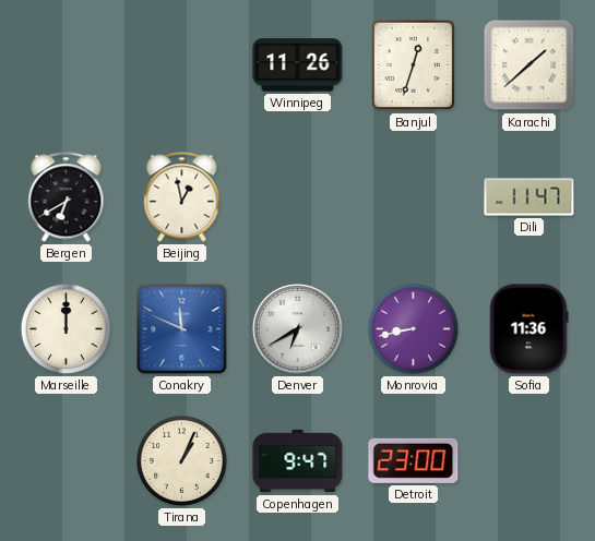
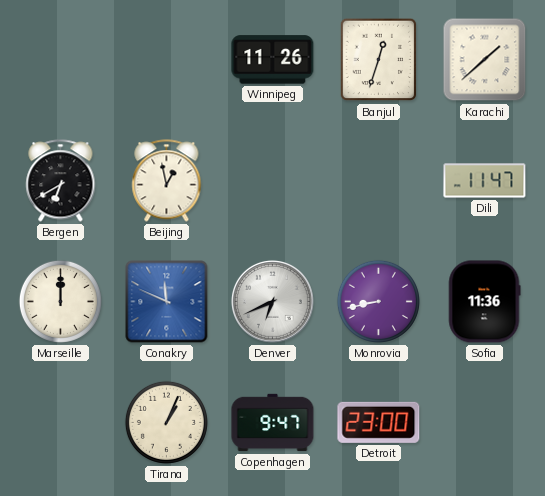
Denver: 6:40 -> 6:41
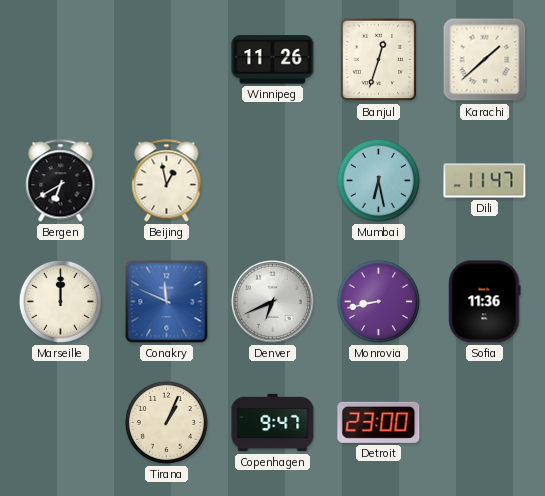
Mumbai: none -> 6:28
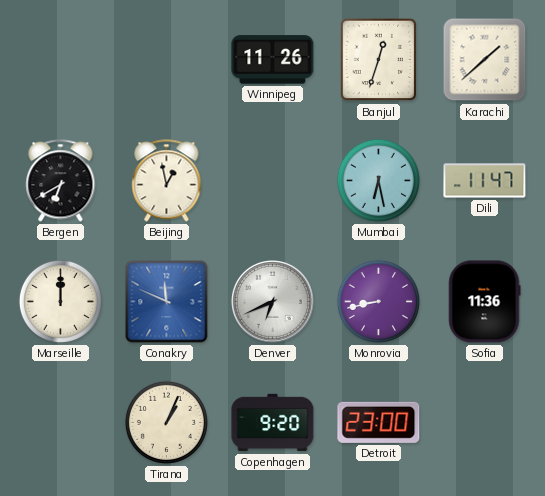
Copenhagen: 9:47 -> 9:20
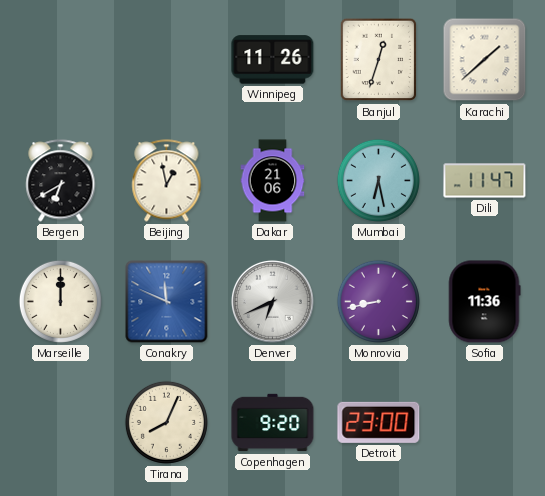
Dakar: none -> 21:06
Tirana: 1:04 -> 8:04
